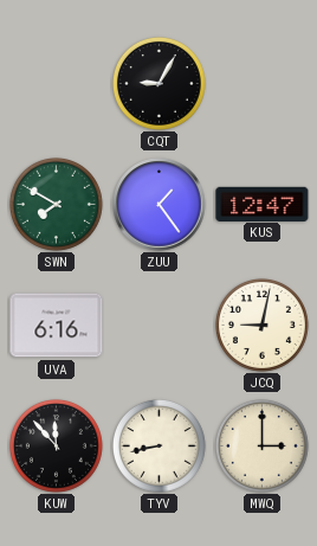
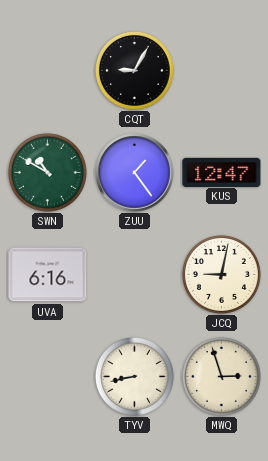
SWN: 7:50 -> 10:50
KUW: 11:53 -> none
MWQ: 3:00 -> 2:57
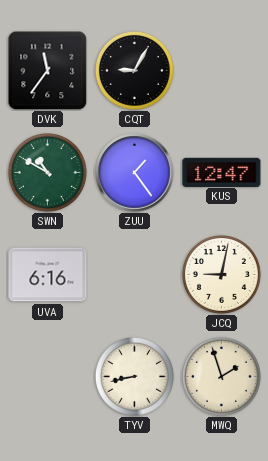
DVK: none -> 11:36
MWQ: 2:57 -> 1:57
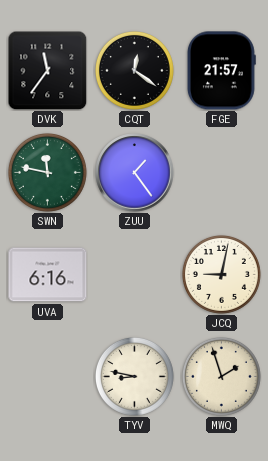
CQT: 9:05 -> 12:21
FGE: none -> 21:57
SWN: 10:50 -> 11:47
KUS: 12:47 -> none
TYV: 8:43 -> 8:47
